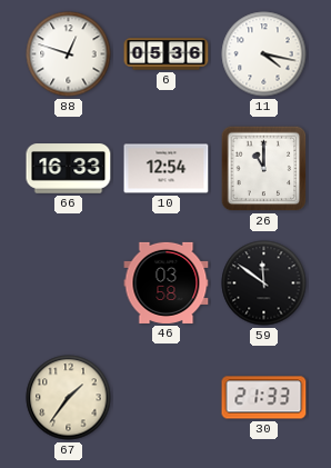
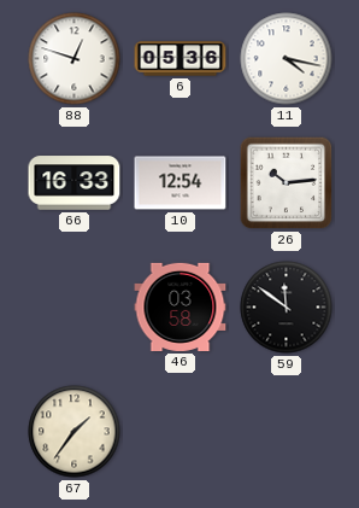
26: 11:00 -> 10:14
30: 21:33 -> none
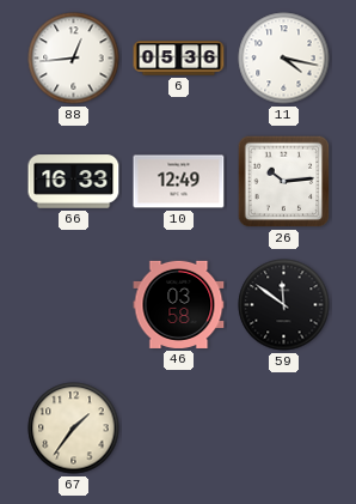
88: 12:48 -> 12:44
10: 12:54 -> 12:49
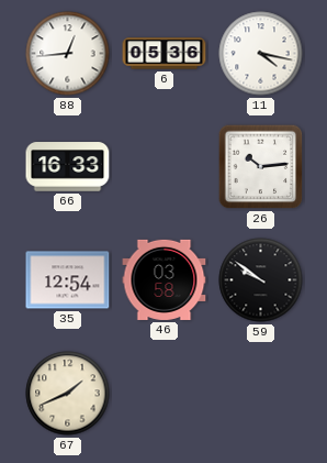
10: 12:49 -> none
35: none -> 12:54
59: 11:51 -> 9:51
67: 1:36 -> 1:41
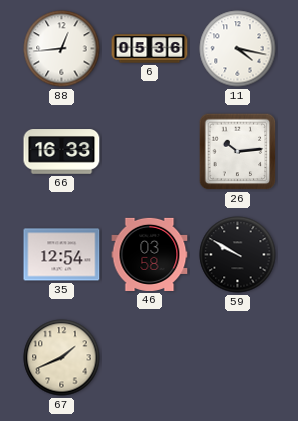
59: 9:51 -> 9:50
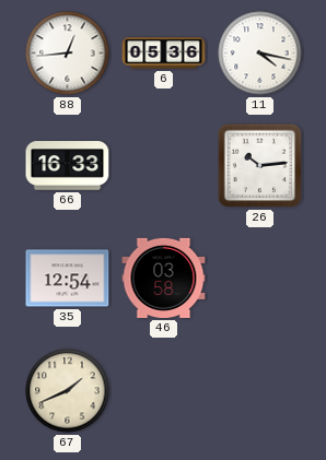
59: 9:50 -> none
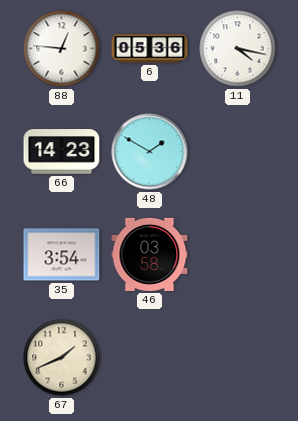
88: 12:44 -> 12:46
66: 16:33 -> 14:23
48: none -> 1:50
26: 10:14 -> none
35: 12:54 -> 3:54
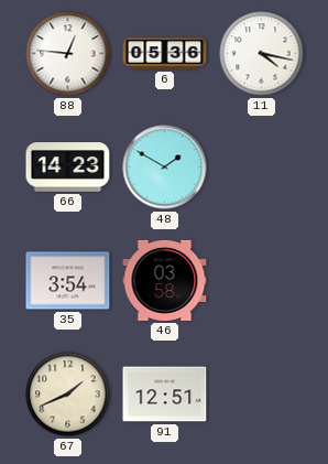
91: none -> 12:51
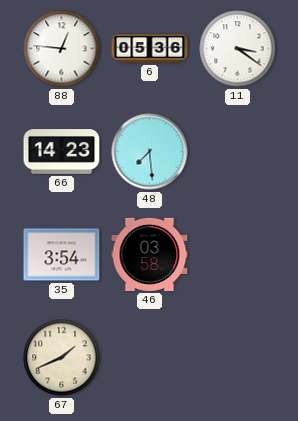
11: 4:17 -> 3:21
48: 1:50 -> 7:29
91: 12:51 -> none
